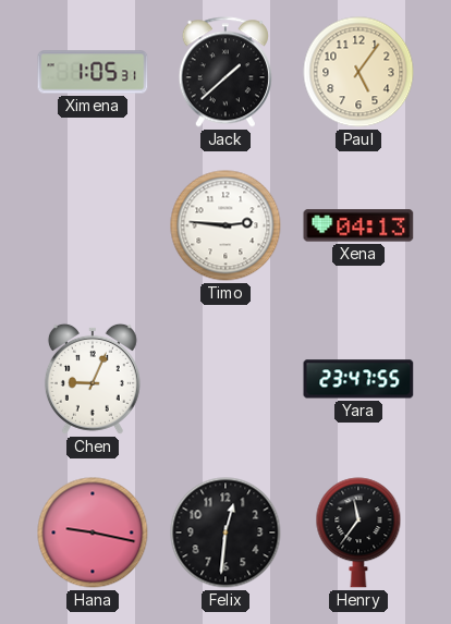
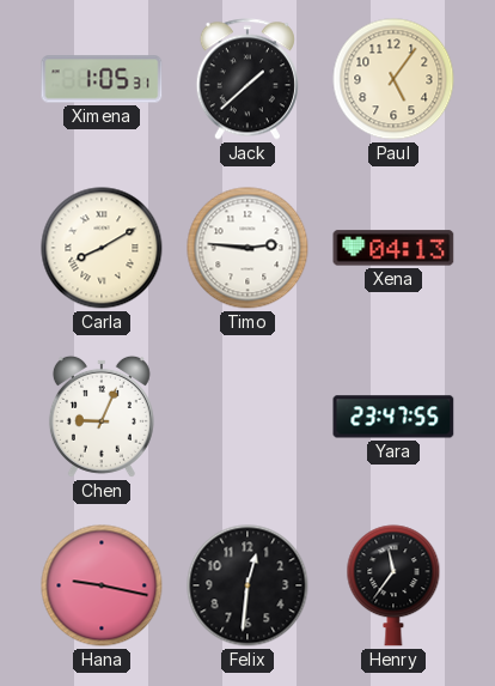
Carla: none -> 8:10
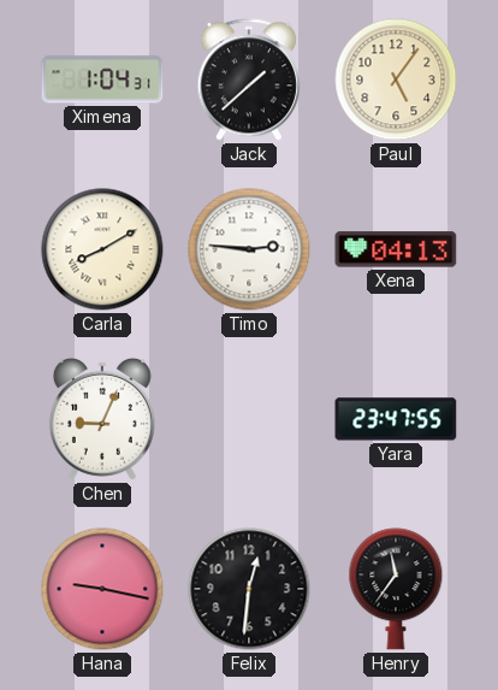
Ximena: 1:05 -> 1:04
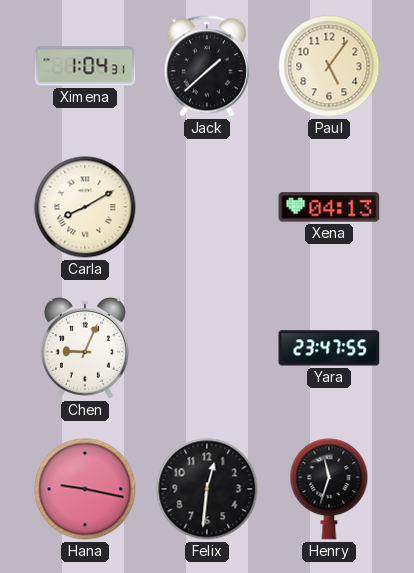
Timo: 2:46 -> none
Henry: 11:36 -> 11:33
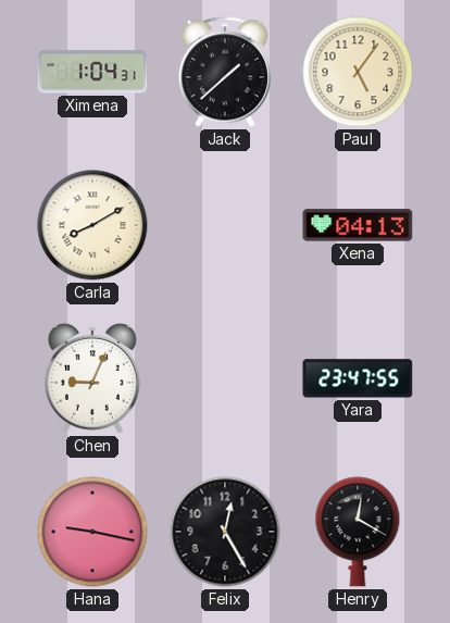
Felix: 12:31 -> 12:25
Henry: 11:33 -> 12:20
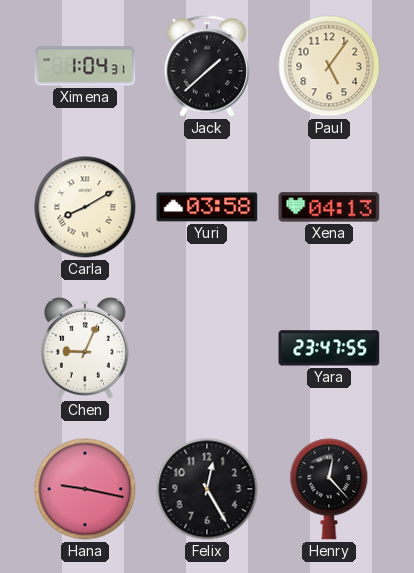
Yuri: none -> 03:58
Henry: 12:20 -> 12:23
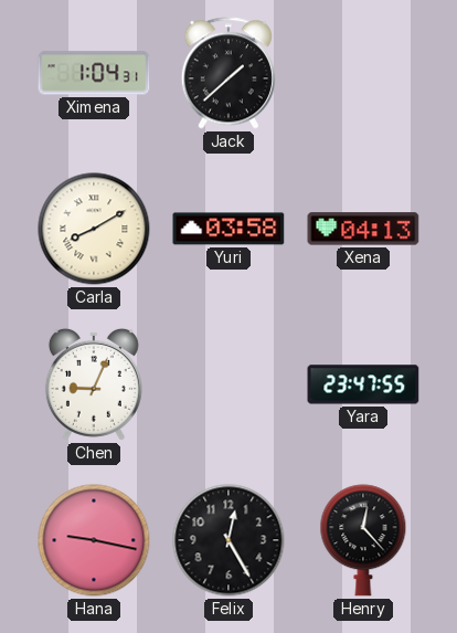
Paul: 5:06 -> none
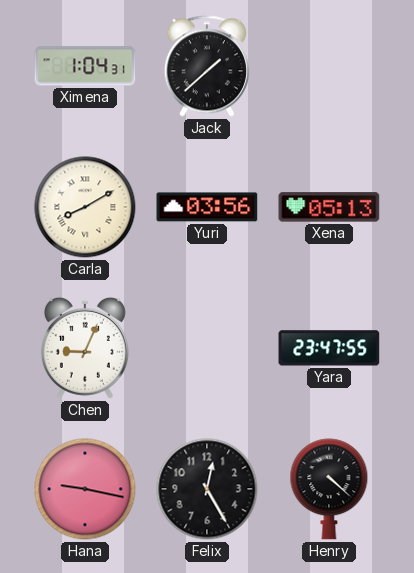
Yuri: 03:58 -> 03:56
Xena: 04:13 -> 05:13
Henry: 12:23 -> 4:22
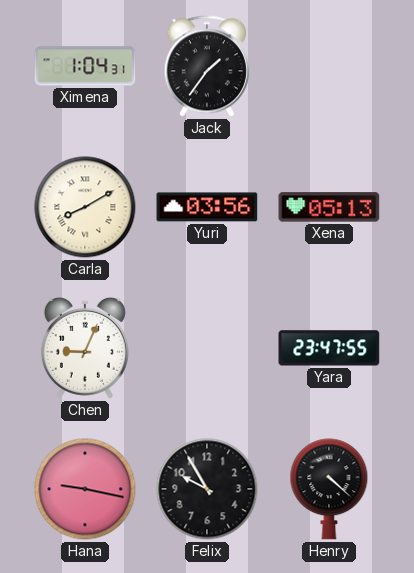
Jack: 1:38 -> 1:36
Felix: 12:25 -> 9:55
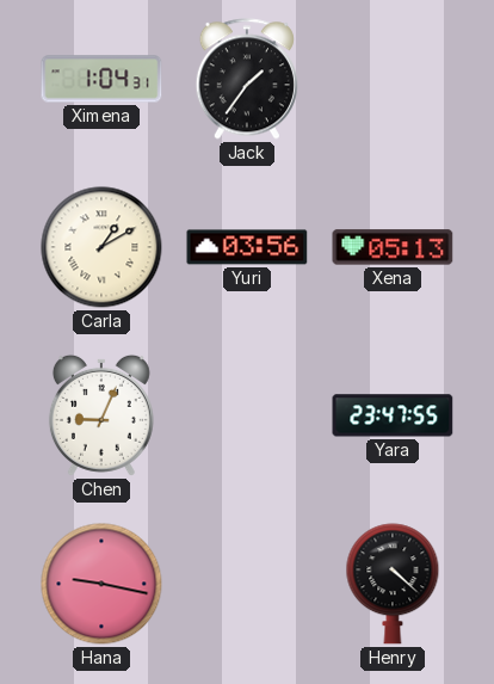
Carla: 8:10 -> 1:10
Felix: 9:55 -> none
